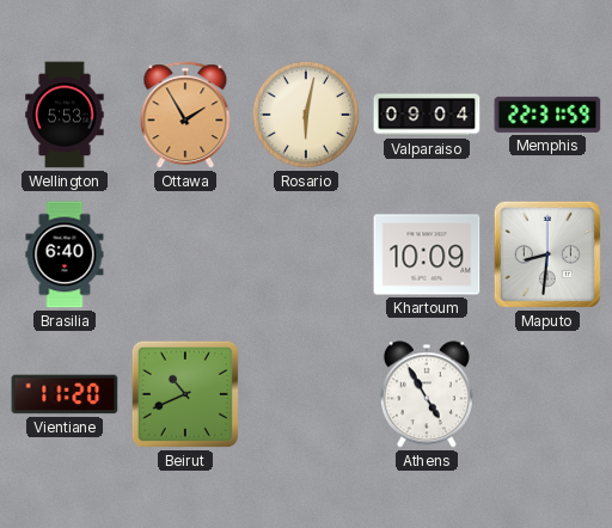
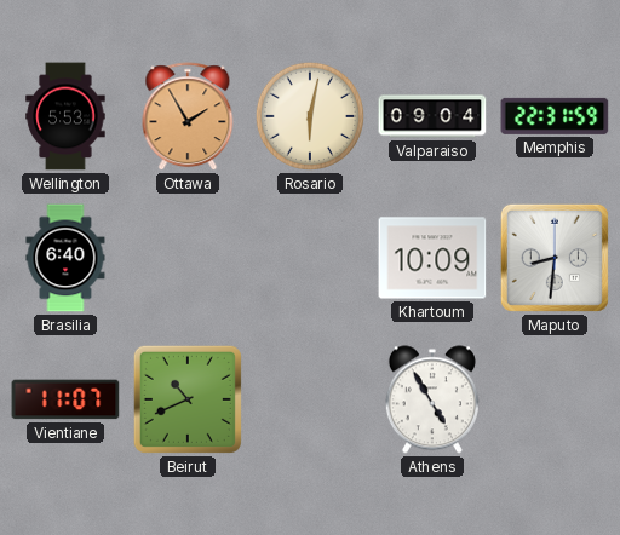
Vientiane: 11:20 -> 11:07
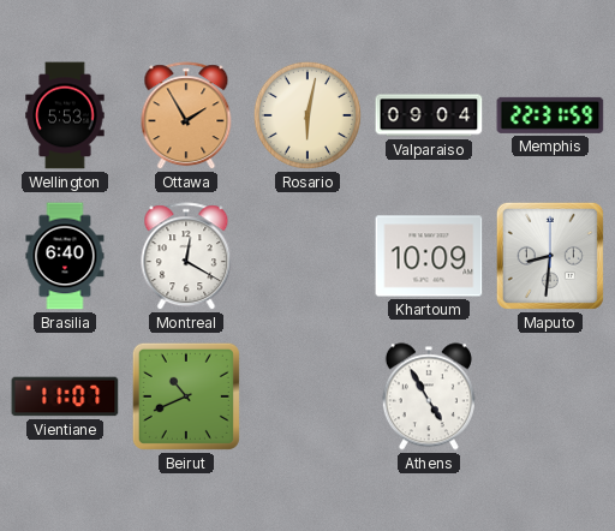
Montreal: none -> 12:20
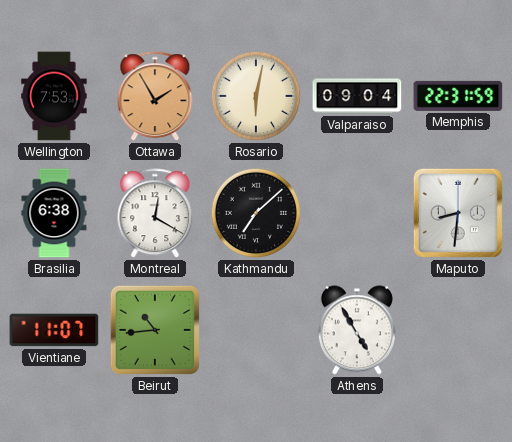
Wellington: 5:53 -> 7:53
Brasilia: 6:40 -> 6:38
Kathmandu: none -> 7:08
Khartoum: 10:09 -> none
Beirut: 10:41 -> 10:44
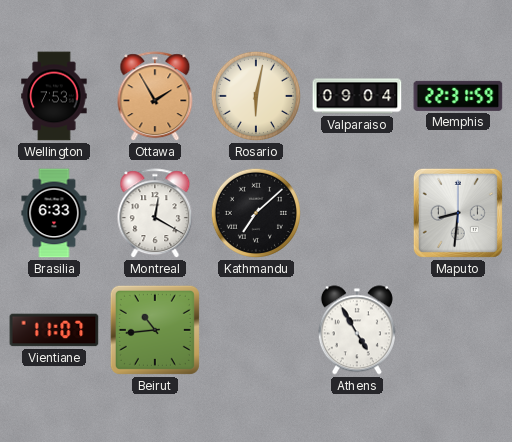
Brasilia: 6:38 -> 6:33
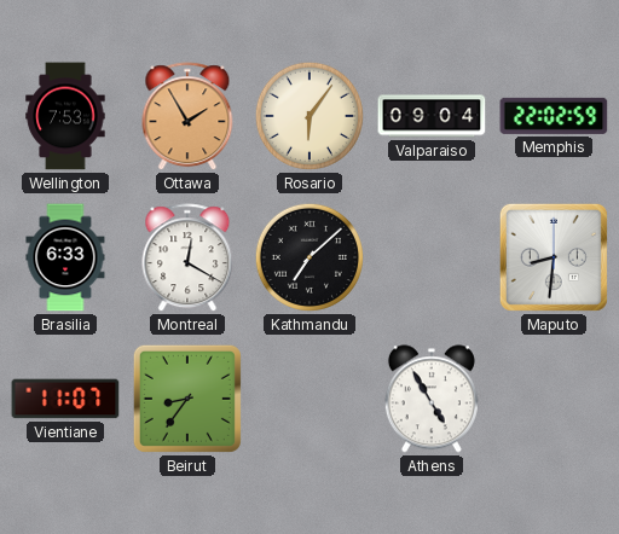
Rosario: 6:02 -> 6:06
Memphis: 22:31 -> 22:02
Beirut: 10:44 -> 8:36
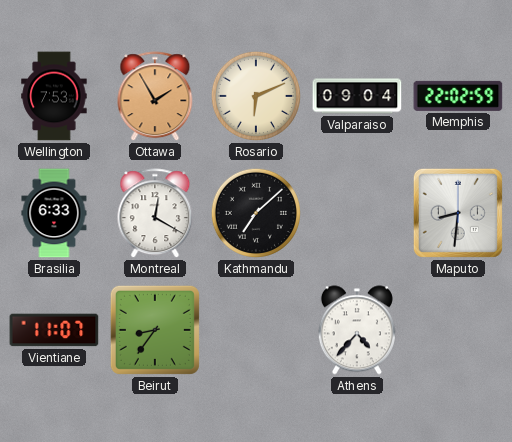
Rosario: 6:06 -> 6:11
Athens: 4:55 -> 4:37
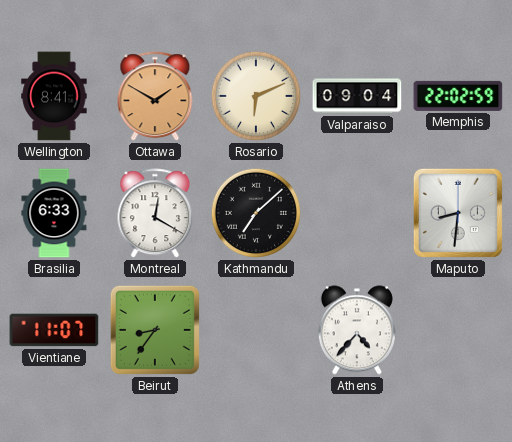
Wellington: 7:53 -> 8:41
Ottawa: 1:55 -> 1:50
